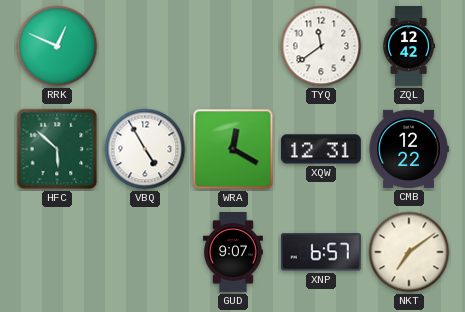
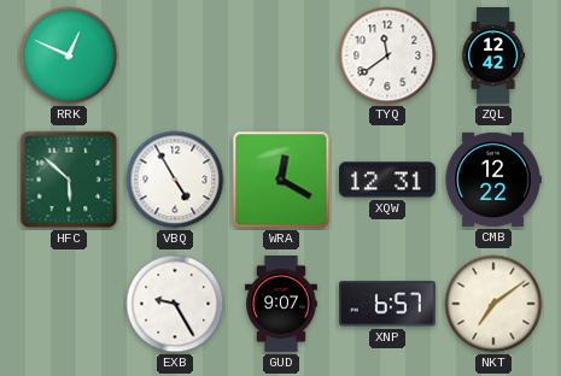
EXB: none -> 9:25
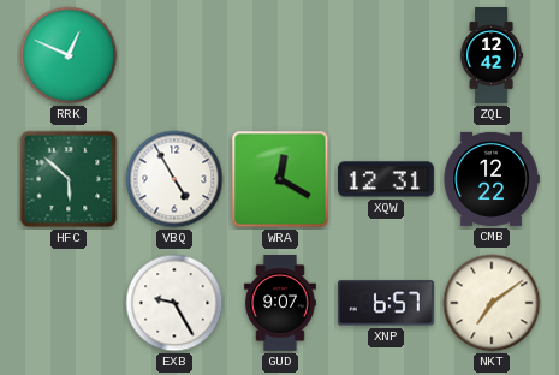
TYQ: 11:39 -> none
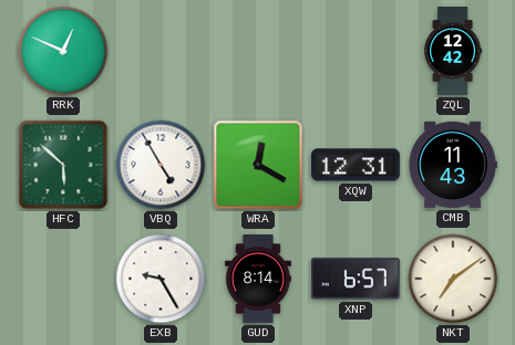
CMB: 12:22 -> 11:43
GUD: 9:07 -> 8:14
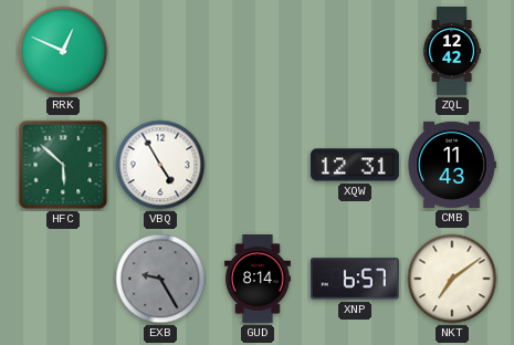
WRA: 12:20 -> none
EXB dial: white -> grey
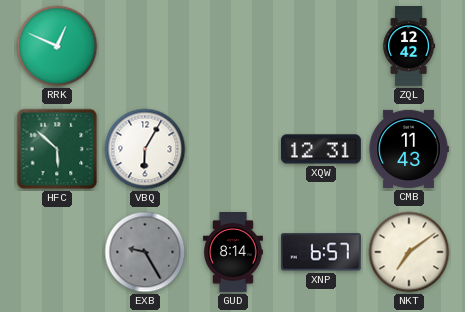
VBQ: 4:55 -> 6:05
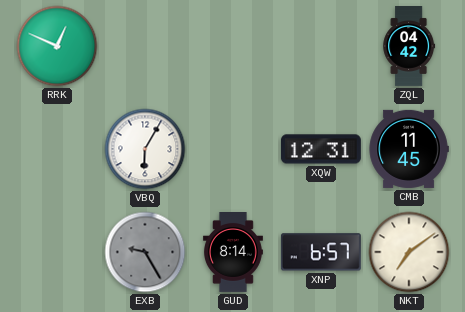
ZQL: 12:42 -> 04:42
HFC: 5:52 -> none
CMB: 11:43 -> 11:45
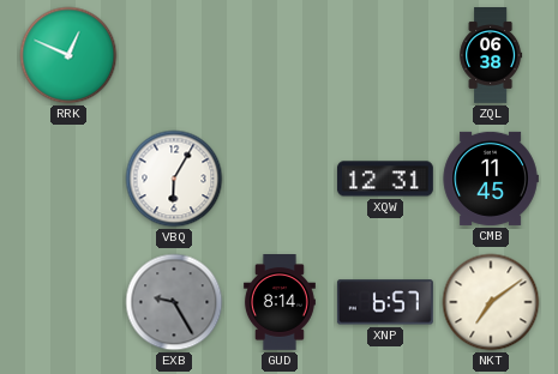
ZQL: 04:42 -> 06:38
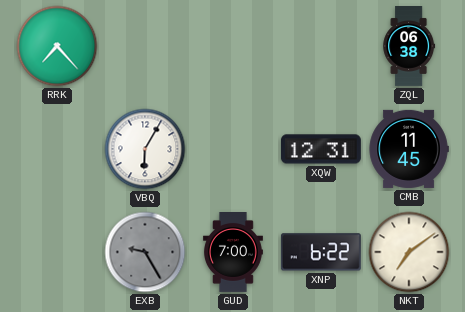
RRK: 12:49 -> 7:23
GUD: 8:14 -> 7:00
XNP: 6:57 -> 6:22
